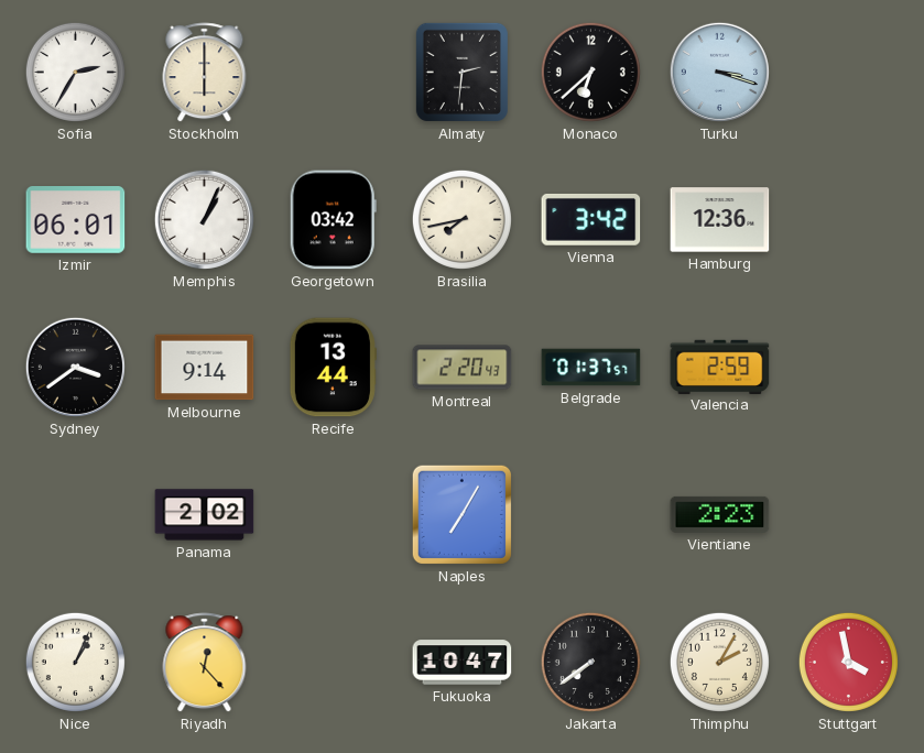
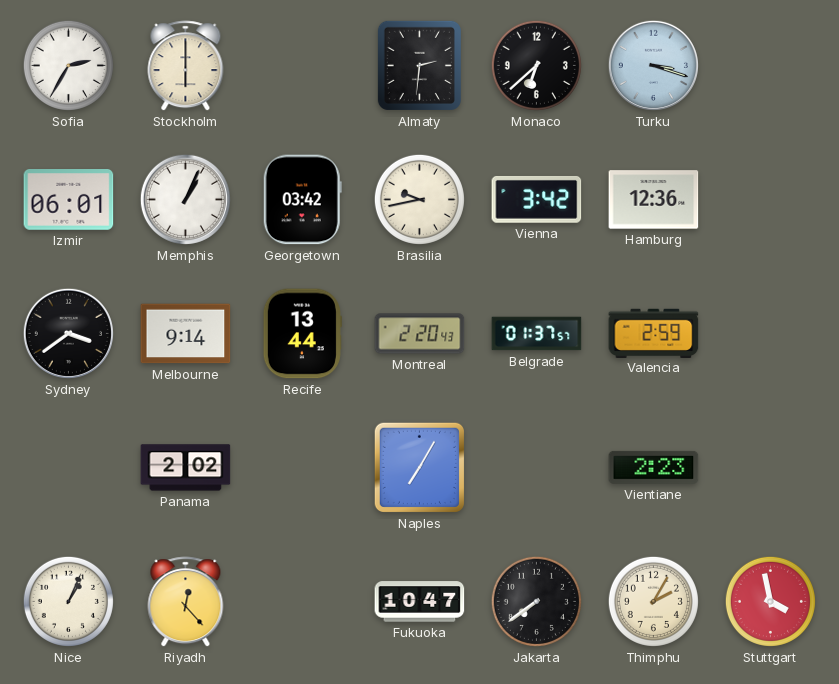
Brasilia: 7:43 -> 9:43
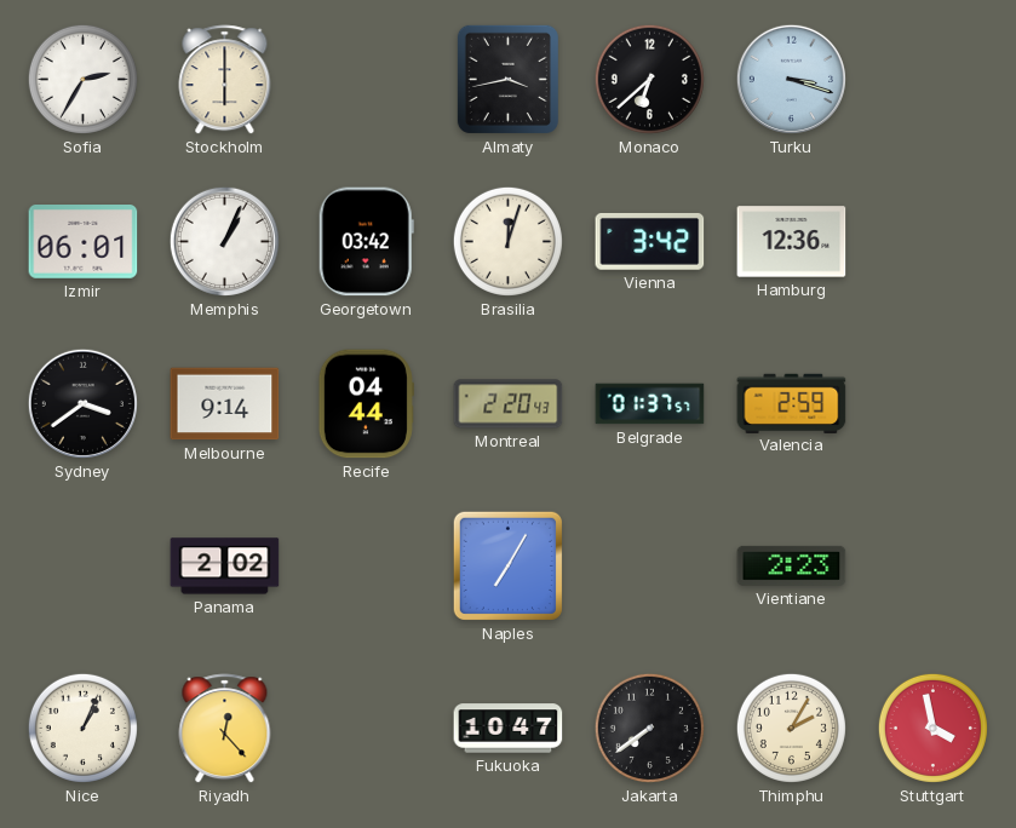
Almaty: 2:31 -> 3:43
Brasilia: 9:43 -> 12:03
Recife: 13:44 -> 04:44
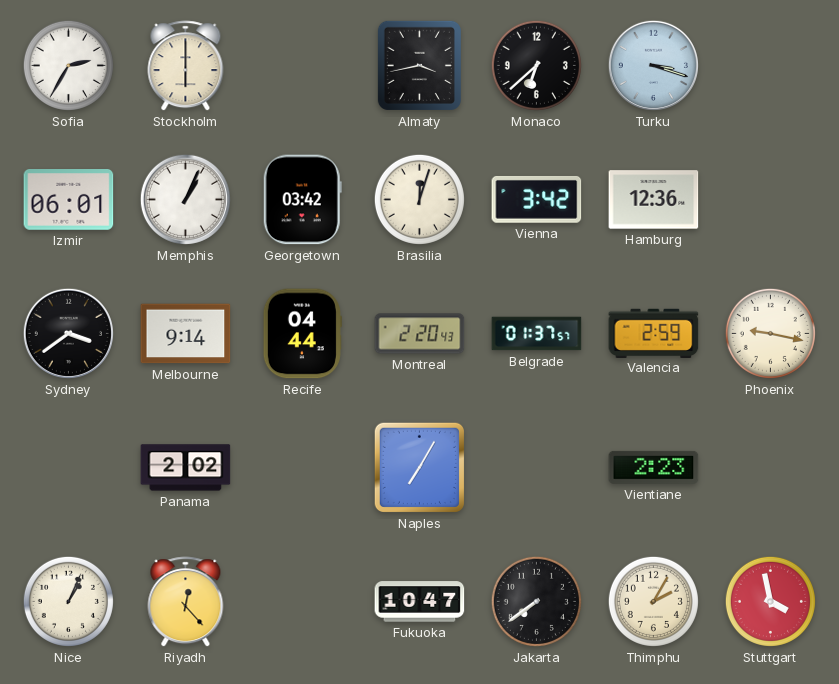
Phoenix: none -> 9:17
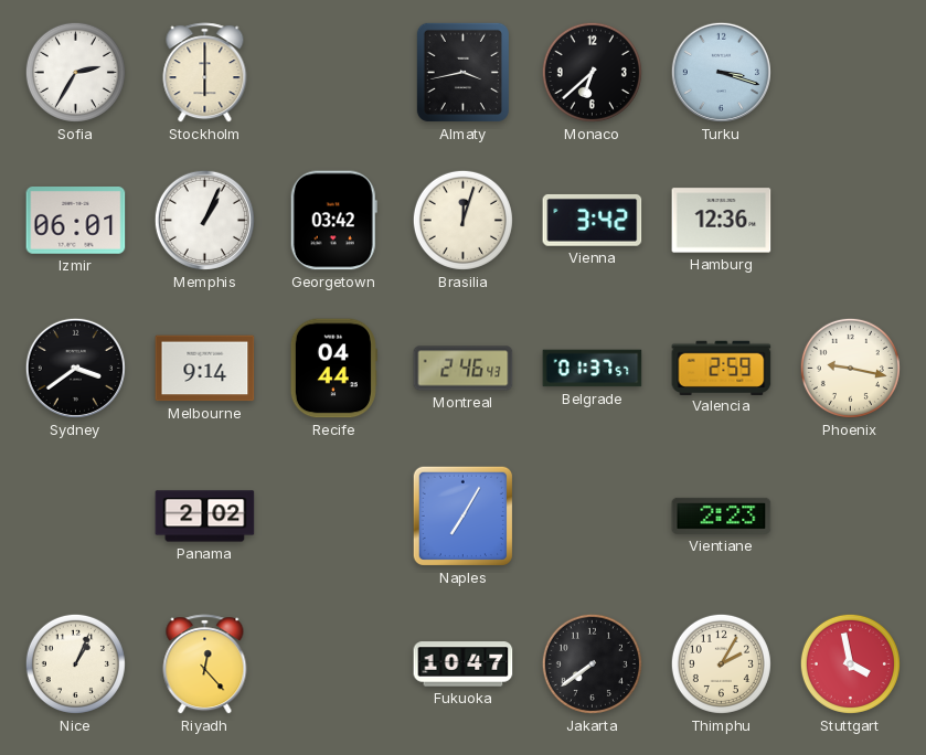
Montreal: 2:20 -> 2:46
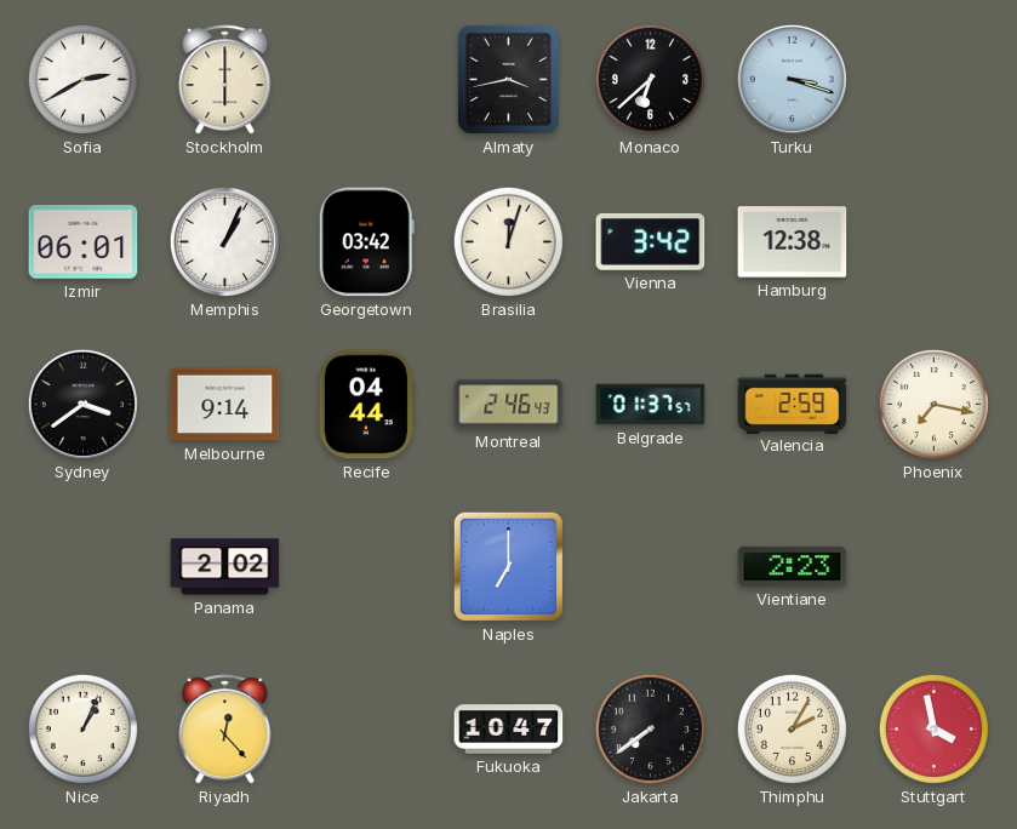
Sofia: 2:35 -> 2:40
Hamburg: 12:36 -> 12:38
Phoenix: 9:17 -> 7:17
Naples: 7:05 -> 7:00
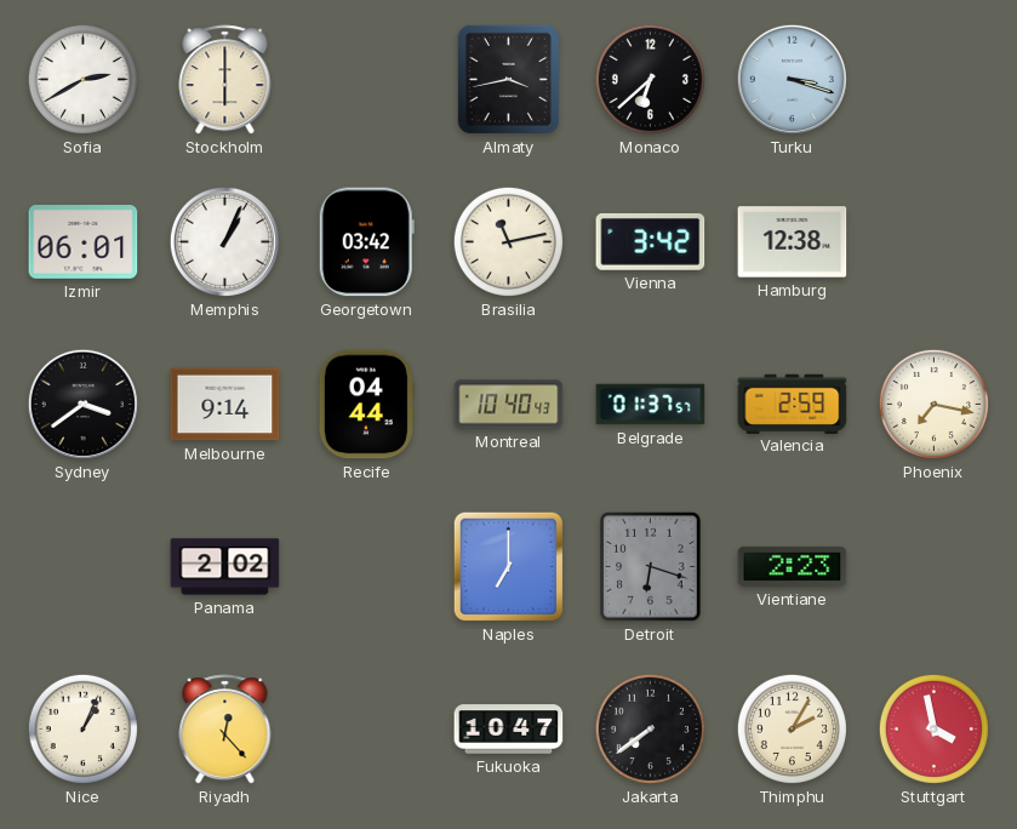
Brasilia: 12:03 -> 11:13
Montreal: 2:46 -> 10:40
Detroit: none -> 6:18
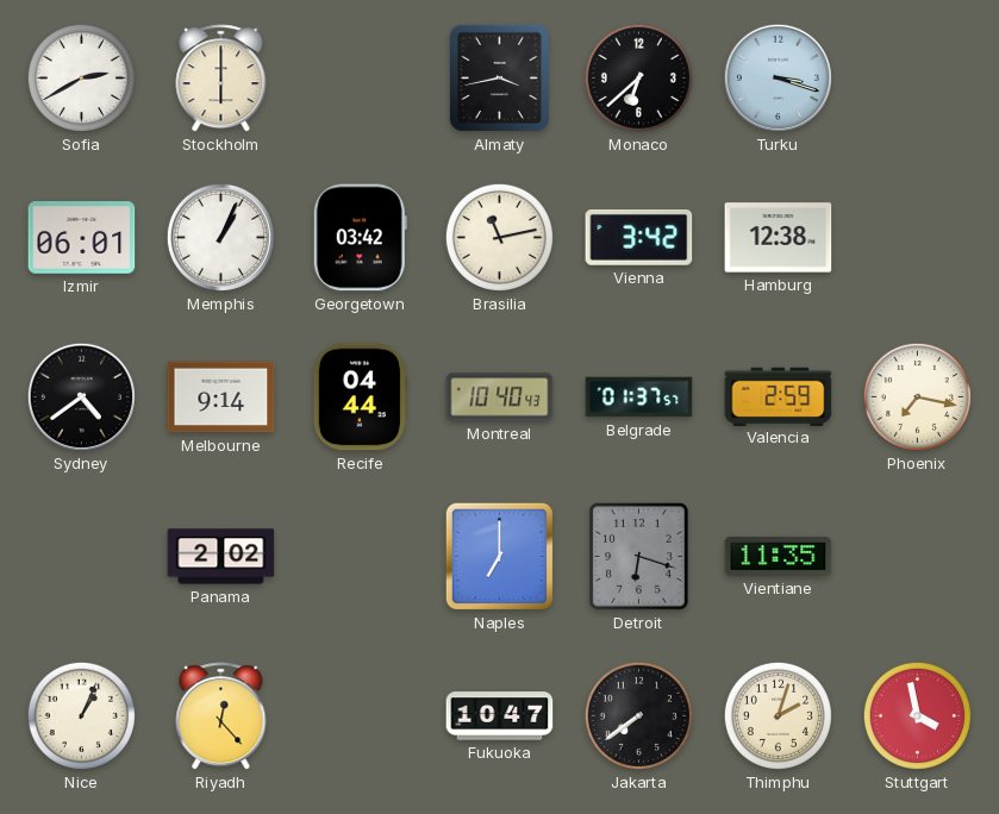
Sydney: 3:39 -> 4:39
Vientiane: 2:23 -> 11:35
Thimphu: 2:05 -> 2:03
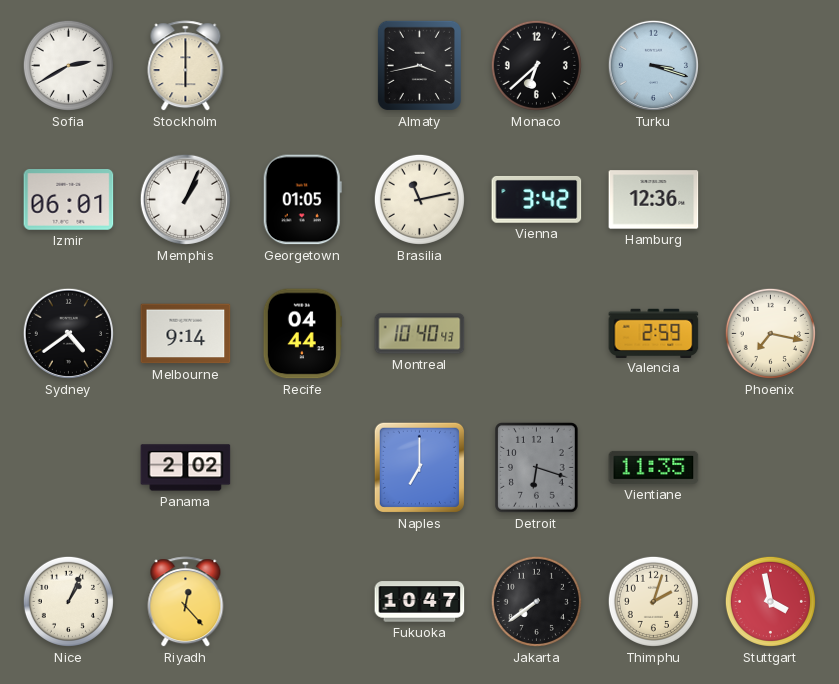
Georgetown: 03:42 -> 01:05
Hamburg: 12:38 -> 12:36
Belgrade: 01:37 -> none
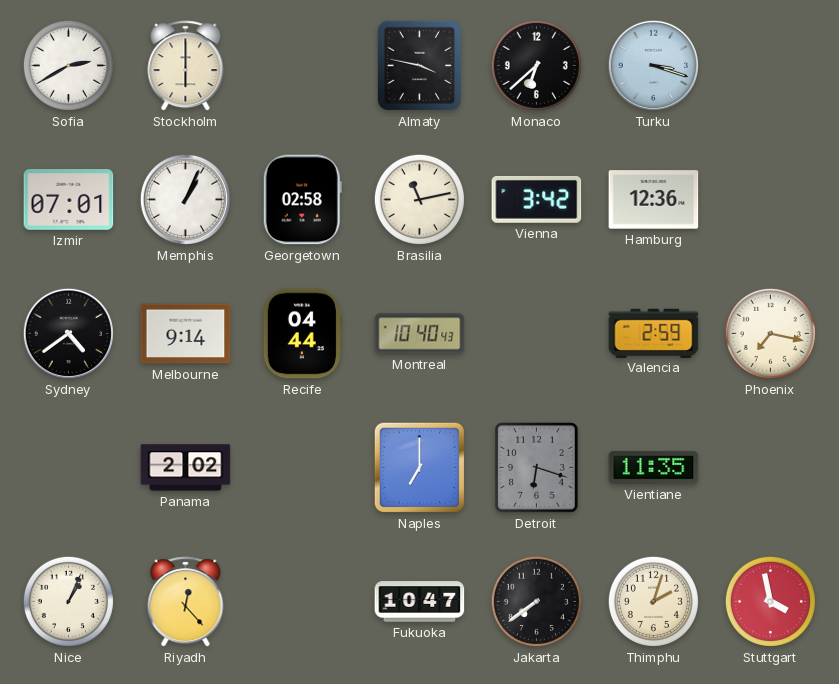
Almaty: 3:43 -> 3:47
Izmir: 06:01 -> 07:01
Georgetown: 01:05 -> 02:58
